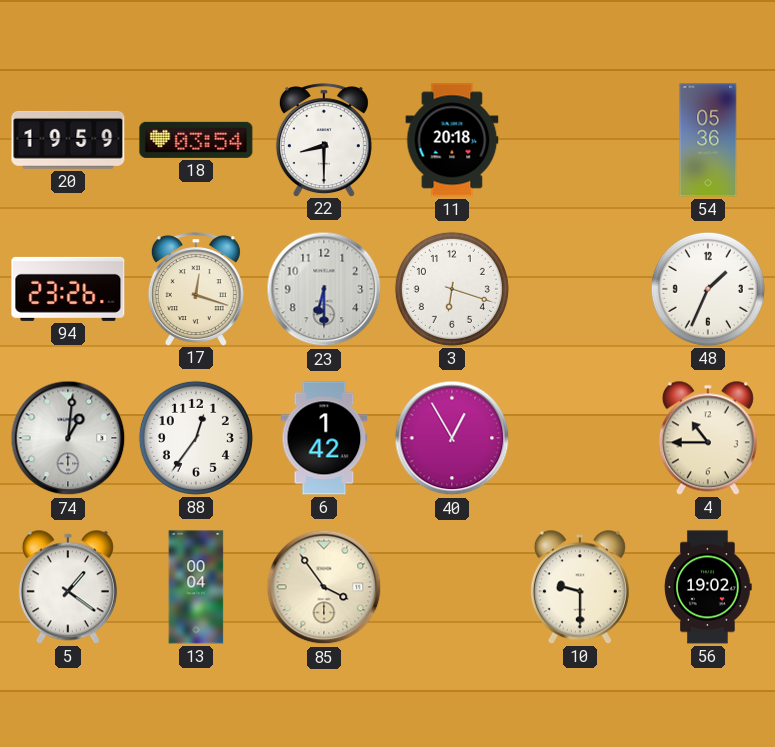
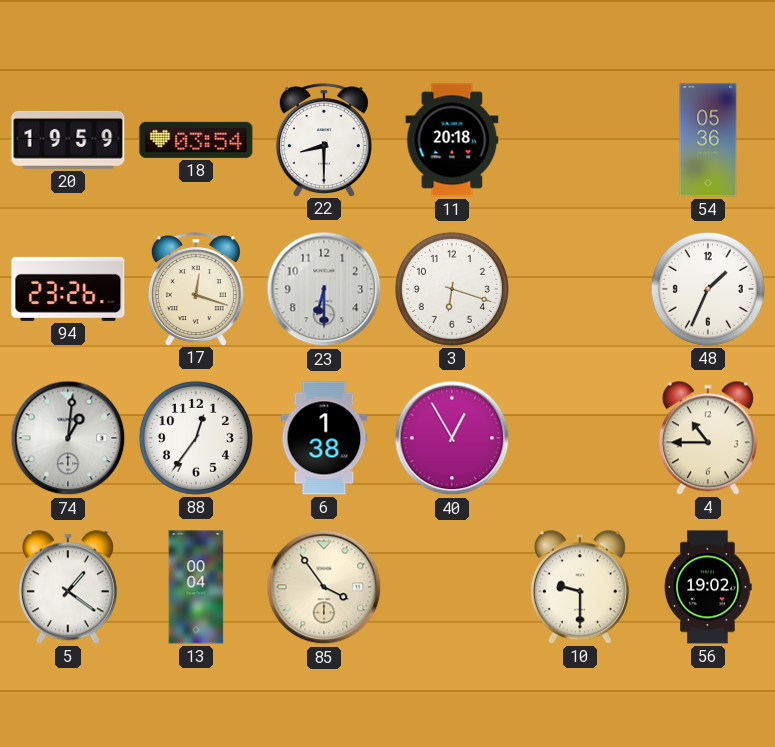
6: 1:42 -> 1:38
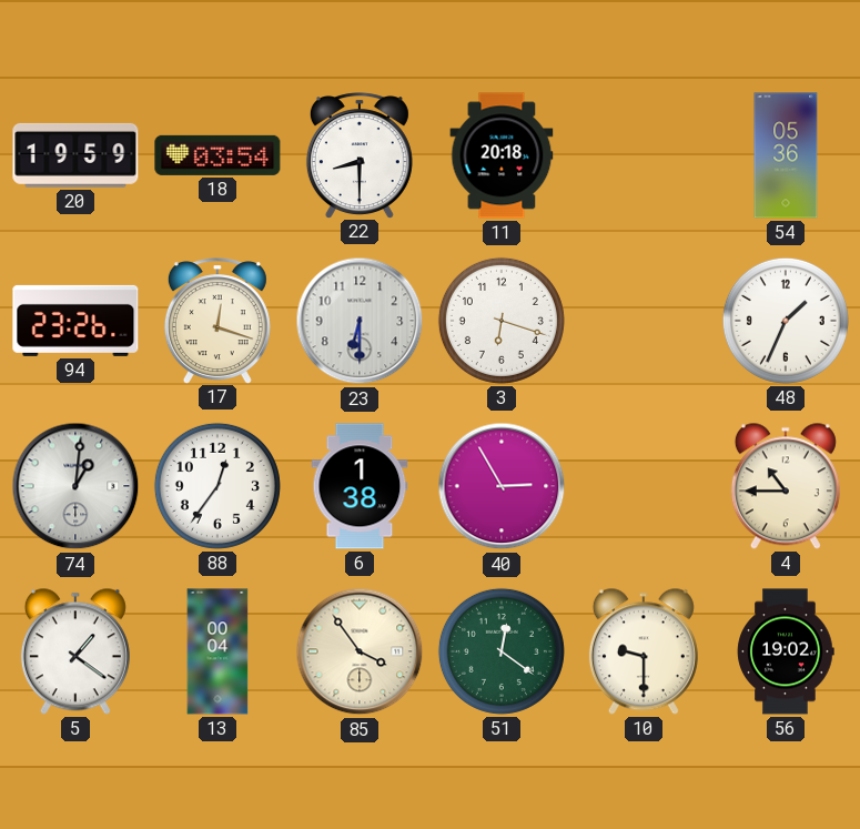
40: 12:55 -> 2:55
51: none -> 12:21
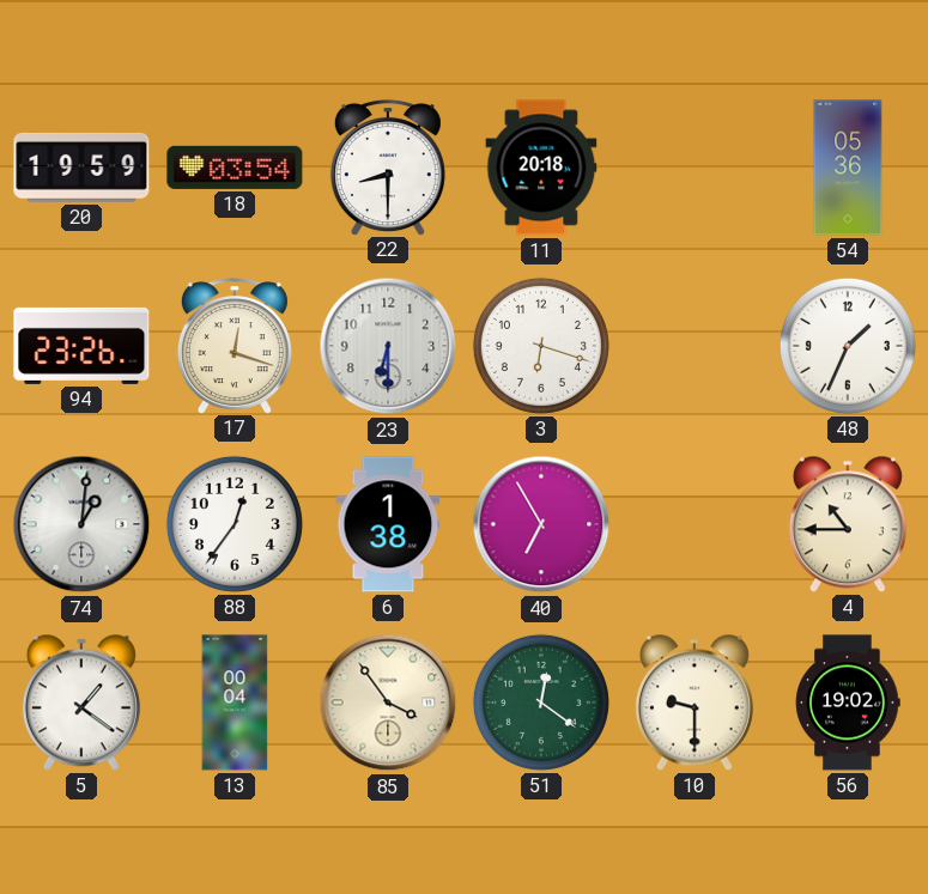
40: 2:55 -> 6:55
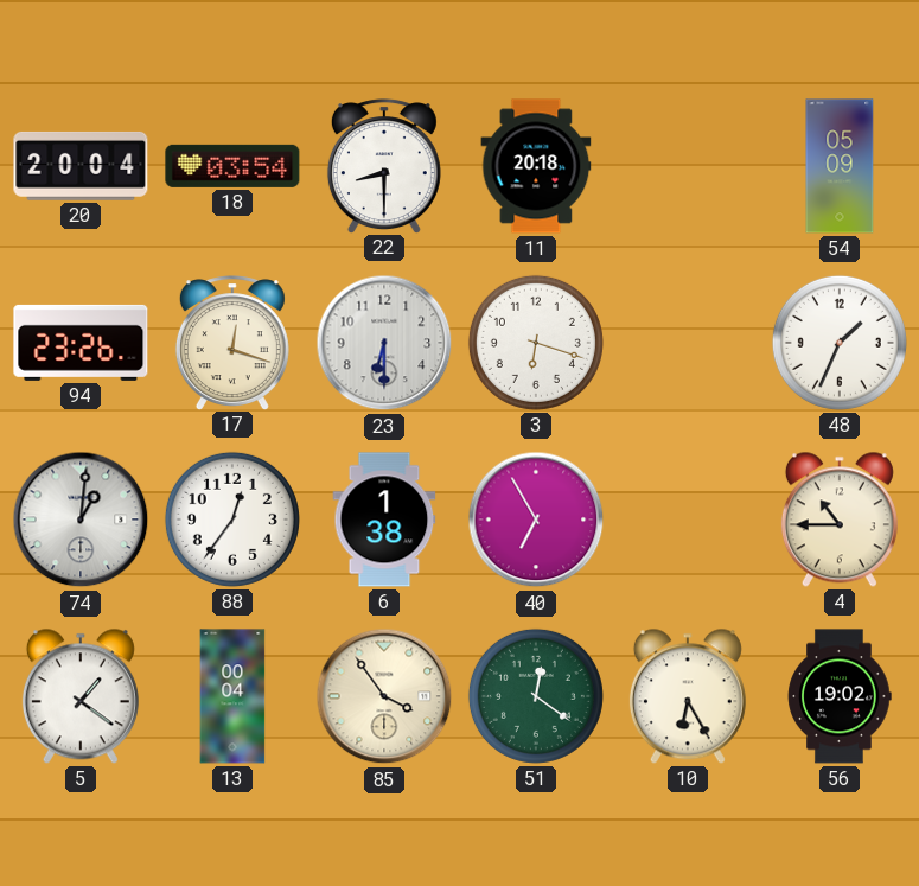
20: 19:59 -> 20:04
54: 05:36 -> 05:09
10: 9:30 -> 6:25
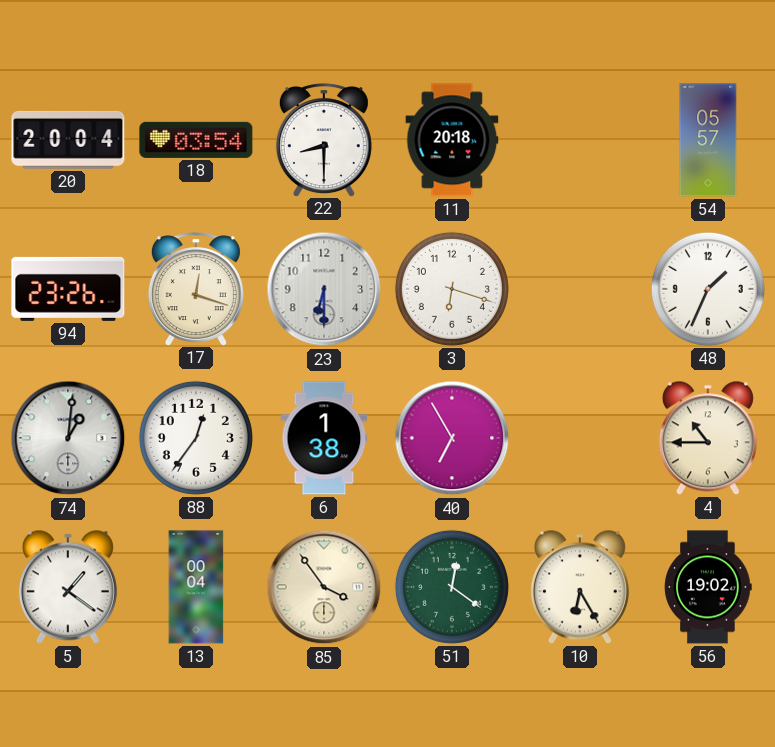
54: 05:09 -> 05:57
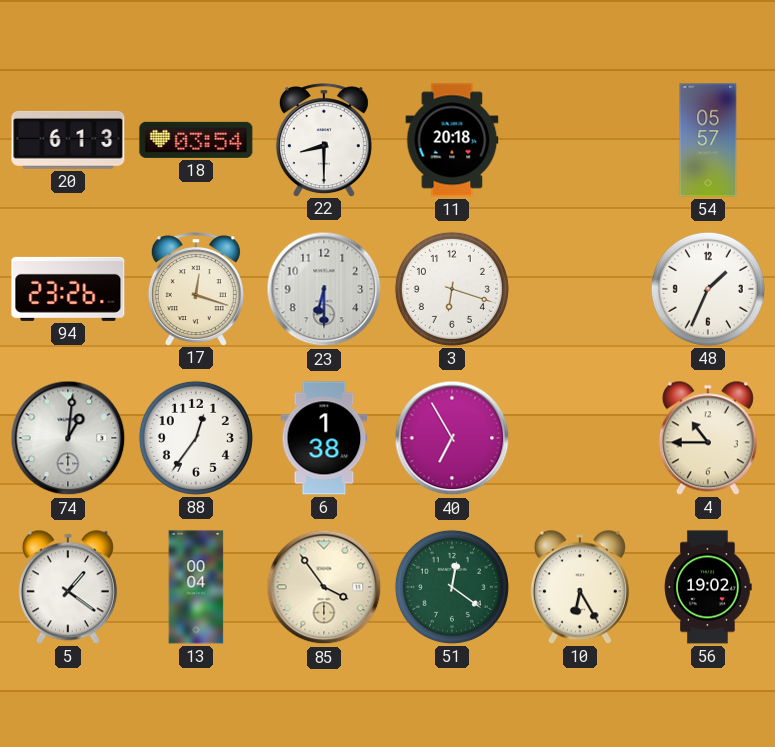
20: 20:04 -> 6:13
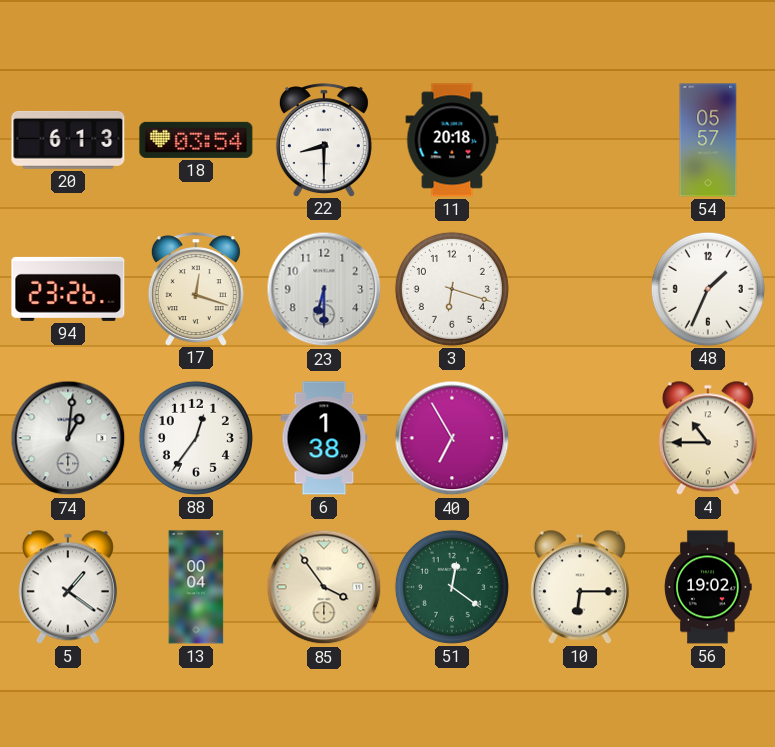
10: 6:25 -> 6:15
